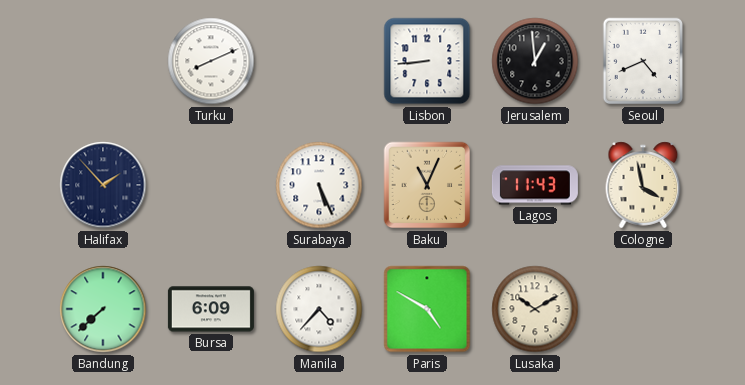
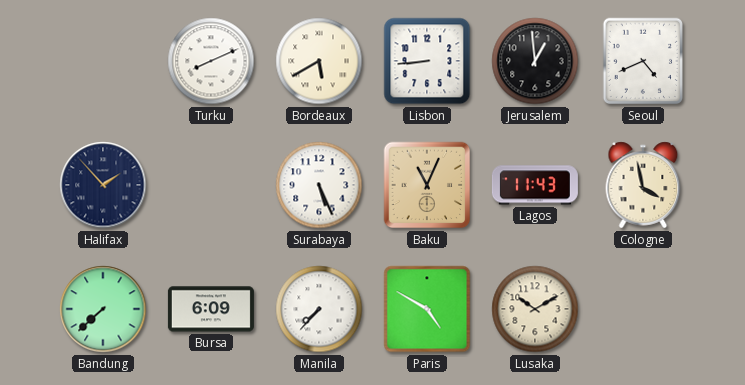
Bordeaux: none -> 5:40
Manila: 4:37 -> 7:37
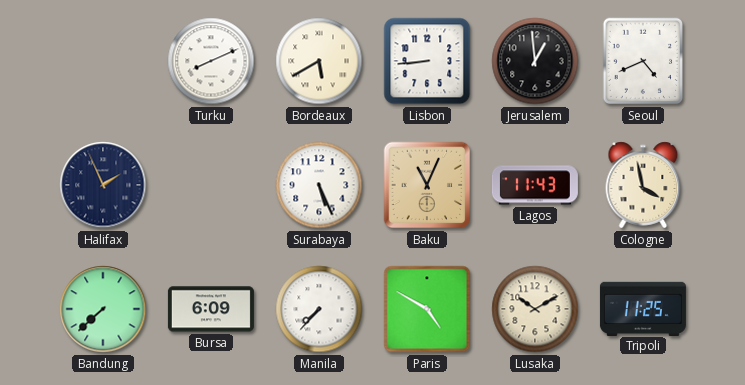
Halifax: 1:53 -> 1:56
Tripoli: none -> 11:25
